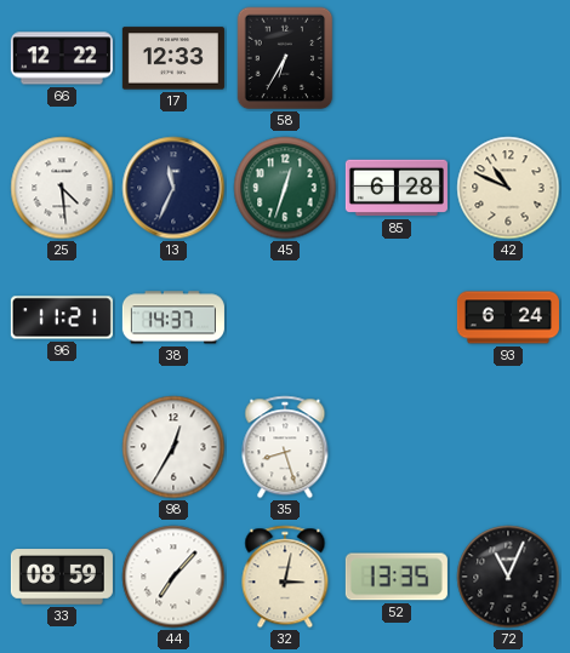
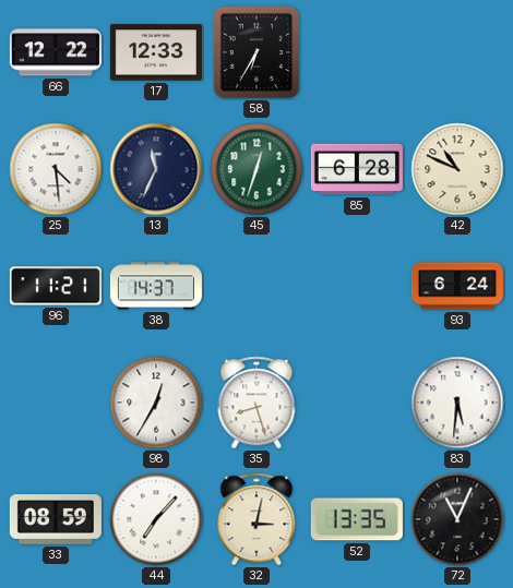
83: none -> 5:31
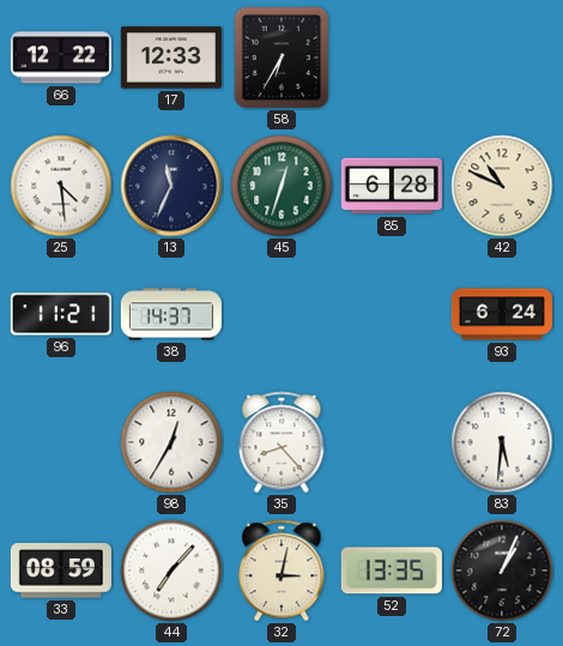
35: 8:27 -> 8:23
72: 11:04 -> 1:04
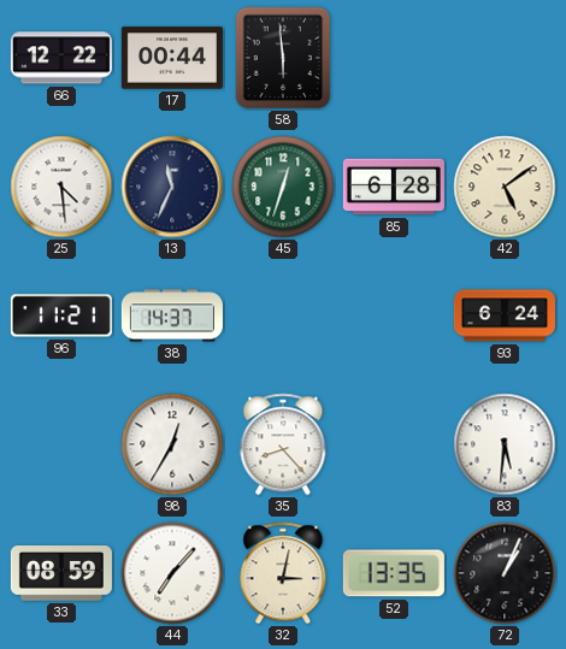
17: 12:33 -> 00:44
58: 6:35 -> 5:59
42: 10:49 -> 5:09
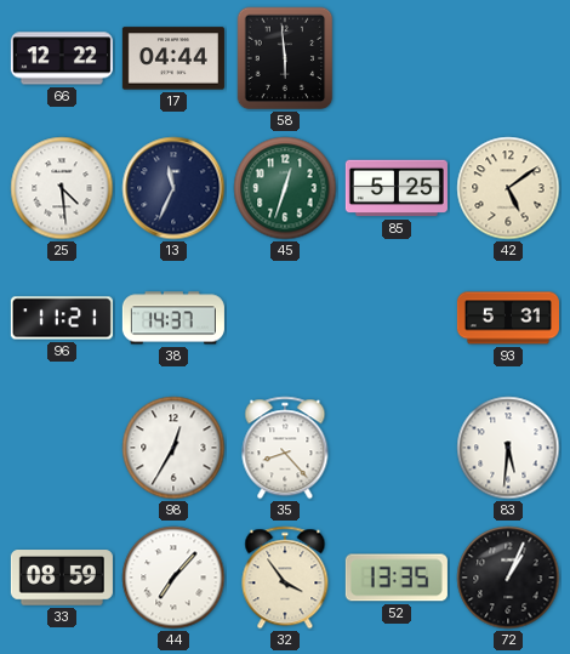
17: 00:44 -> 04:44
85: 6:28 -> 5:25
93: 6:24 -> 5:31
32: 3:02 -> 3:54
